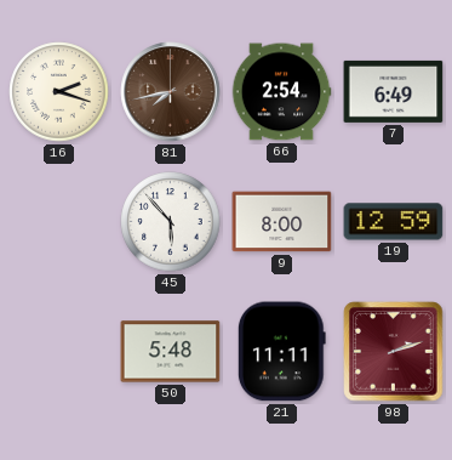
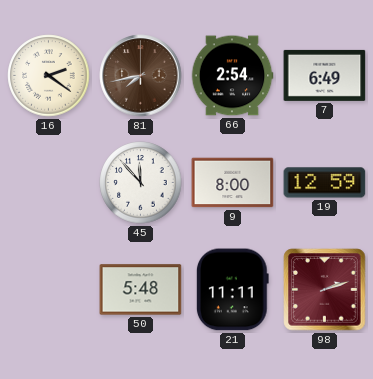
16: 2:18 -> 2:21
45: 5:53 -> 11:53
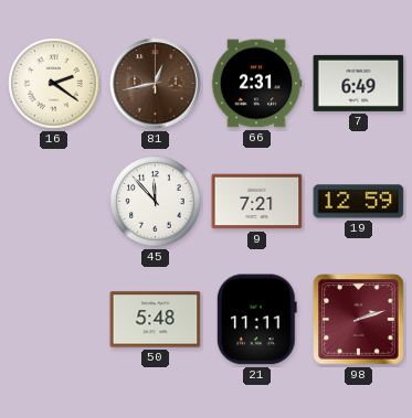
81: 7:43 -> 12:43
66: 2:54 -> 2:31
9: 8:00 -> 7:21
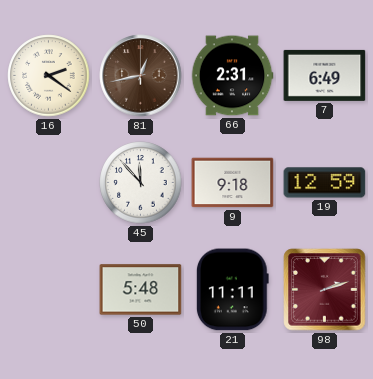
9: 7:21 -> 9:18
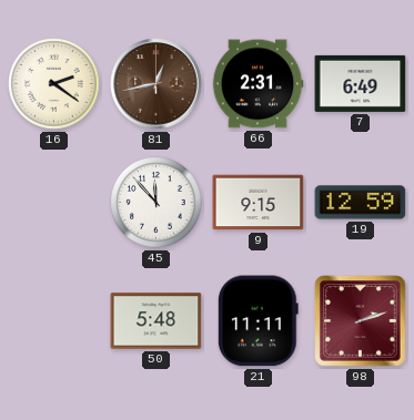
9: 9:18 -> 9:15
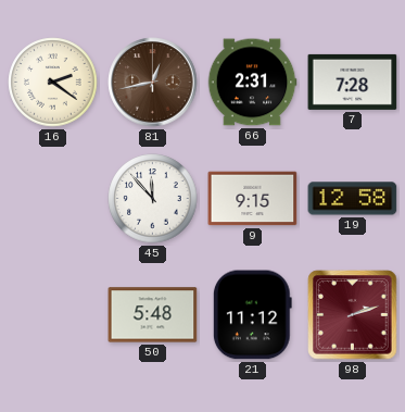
7: 6:49 -> 7:28
19: 12:59 -> 12:58
21: 11:11 -> 11:12
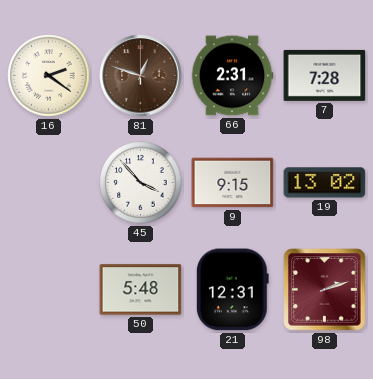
81: 12:43 -> 12:48
45: 11:53 -> 3:53
19: 12:58 -> 13:02
21: 11:12 -> 12:31
